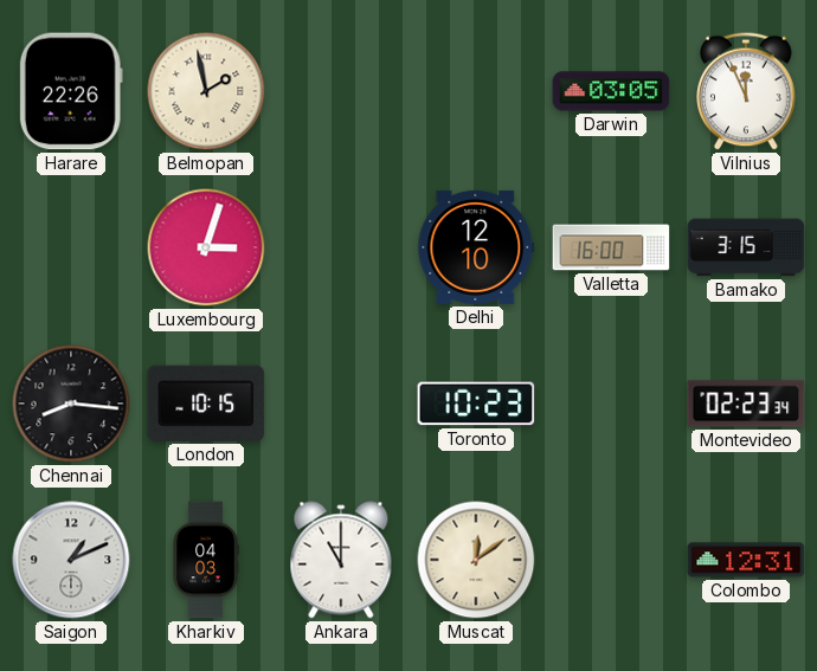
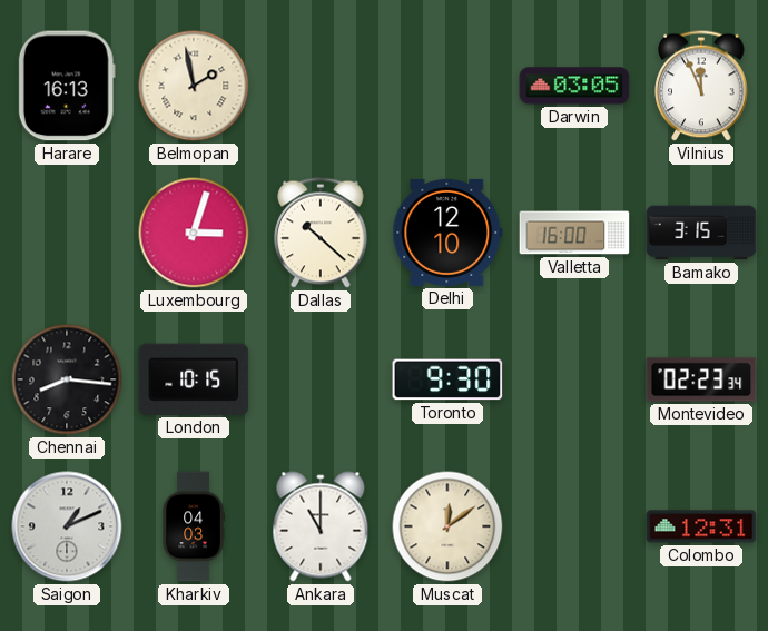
Harare: 22:26 -> 16:13
Dallas: none -> 10:22
Toronto: 10:23 -> 9:30
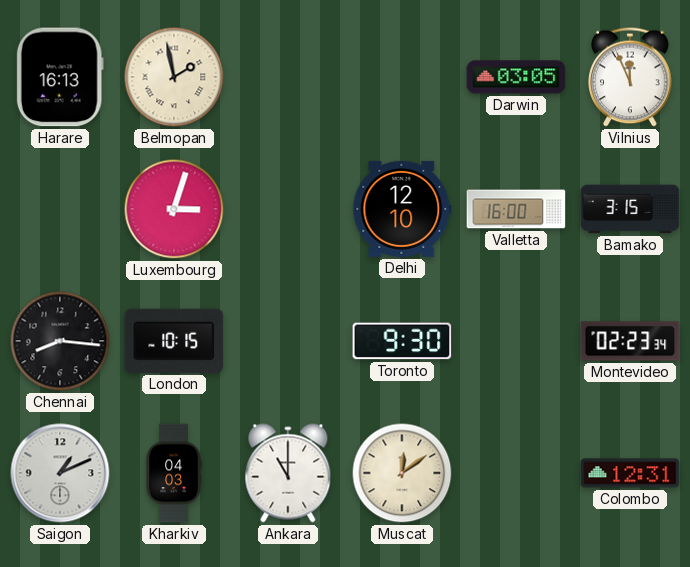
Dallas: 10:22 -> none
